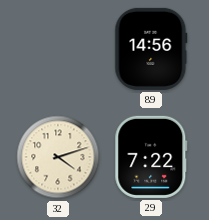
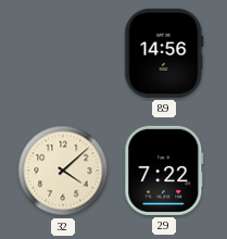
32: 4:12 -> 4:08
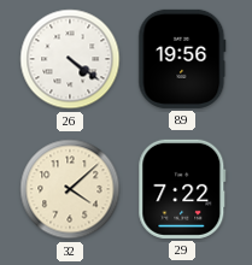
26: none -> 4:21
89: 14:56 -> 19:56
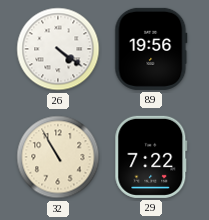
32: 4:08 -> 10:55
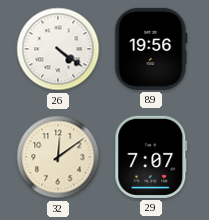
32: 10:55 -> 12:09
29: 7:22 -> 7:07
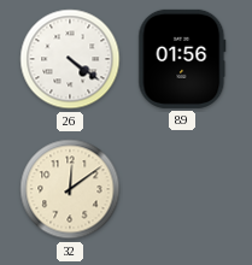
89: 19:56 -> 01:56
29: 7:07 -> none
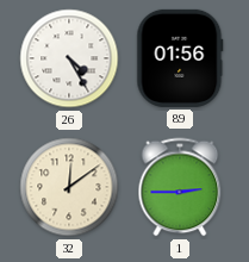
26: 4:21 -> 4:25
1: none -> 2:45
